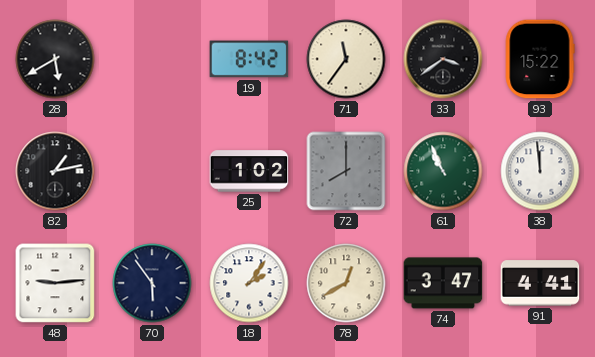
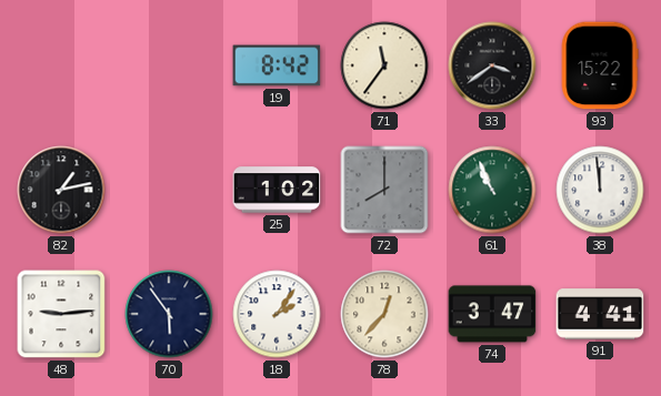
28: 5:40 -> none
78: 12:40 -> 12:37
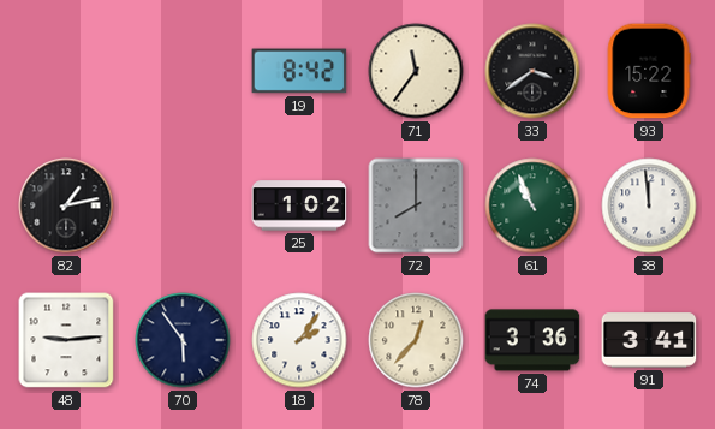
74: 3:47 -> 3:36
91: 4:41 -> 3:41
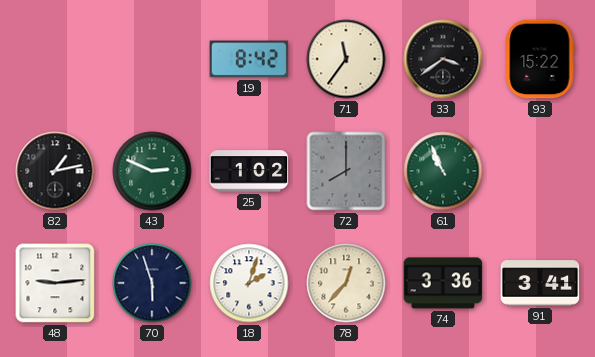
43: none -> 2:49
38: 11:59 -> none
70: 5:54 -> 5:57
18: 2:06 -> 2:03
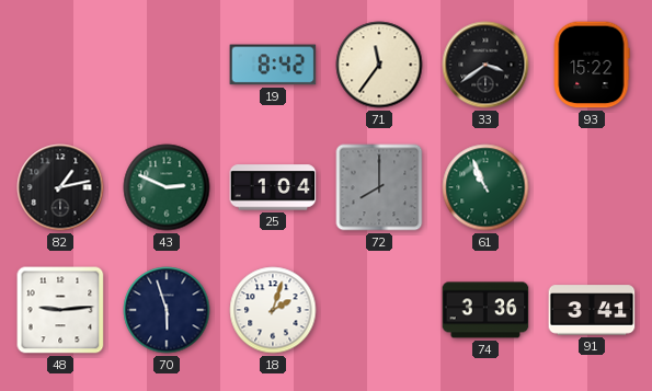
25: 1:02 -> 1:04
78: 12:37 -> none
